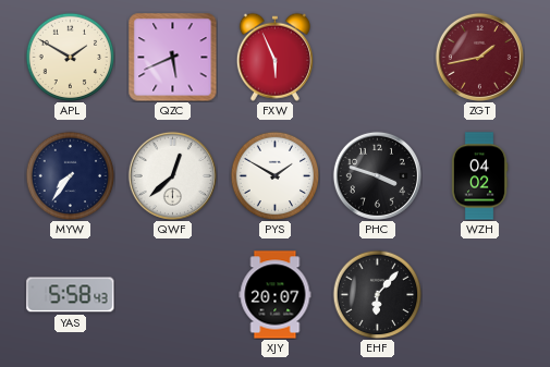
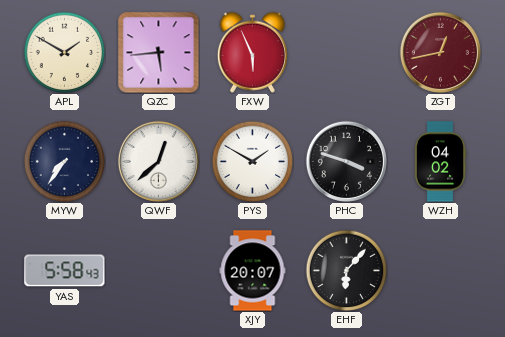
QZC: 5:41 -> 5:44
ZGT: 1:43 -> 12:43
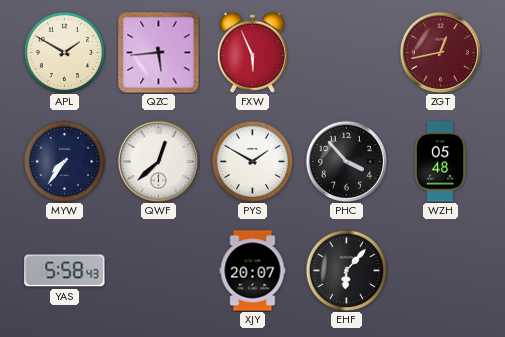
PHC: 3:48 -> 3:53
WZH: 04:02 -> 05:48
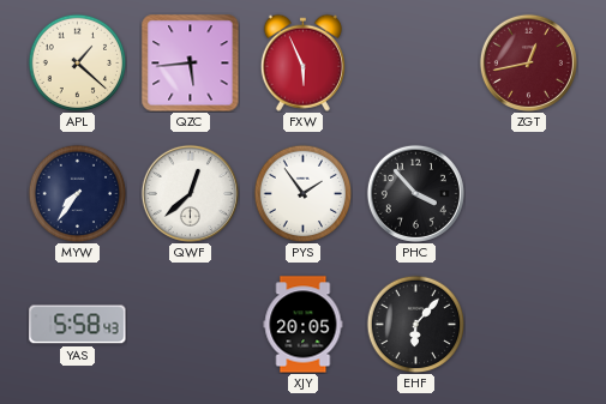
APL: 1:50 -> 1:22
PYS: 1:50 -> 1:54
WZH: 05:48 -> none
XJY: 20:07 -> 20:05
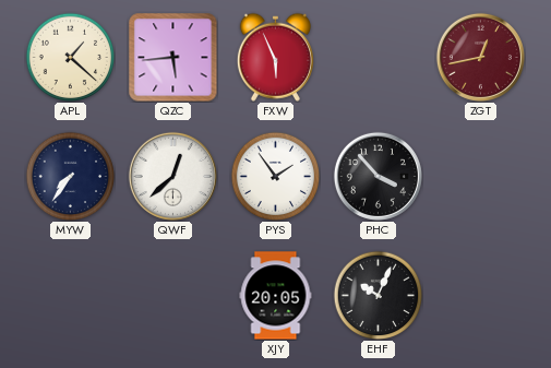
YAS: 5:58 -> none
EHF: 6:07 -> 10:04
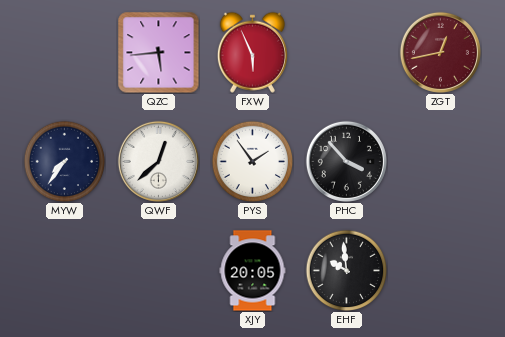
APL: 1:22 -> none
EHF: 10:04 -> 9:59
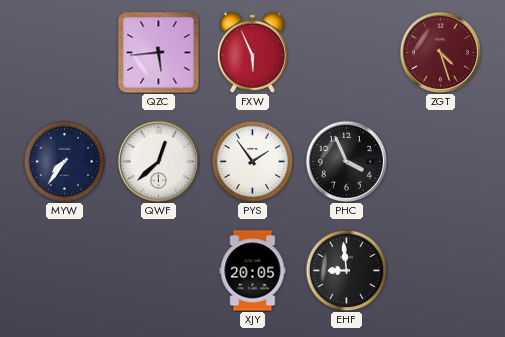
ZGT: 12:43 -> 4:27
PHC: 3:53 -> 3:56
EHF: 9:59 -> 8:59
